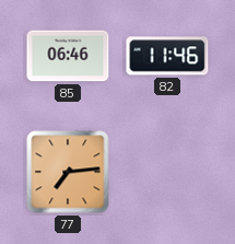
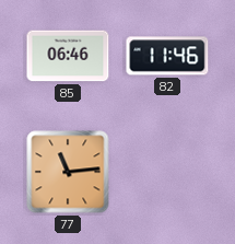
77: 7:14 -> 11:14
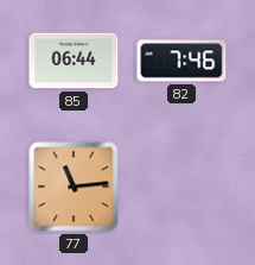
85: 06:46 -> 06:44
82: 11:46 -> 7:46
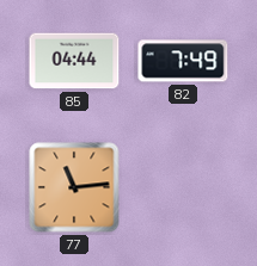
85: 06:44 -> 04:44
82: 7:46 -> 7:49
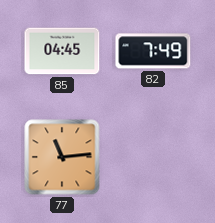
85: 04:44 -> 04:45
